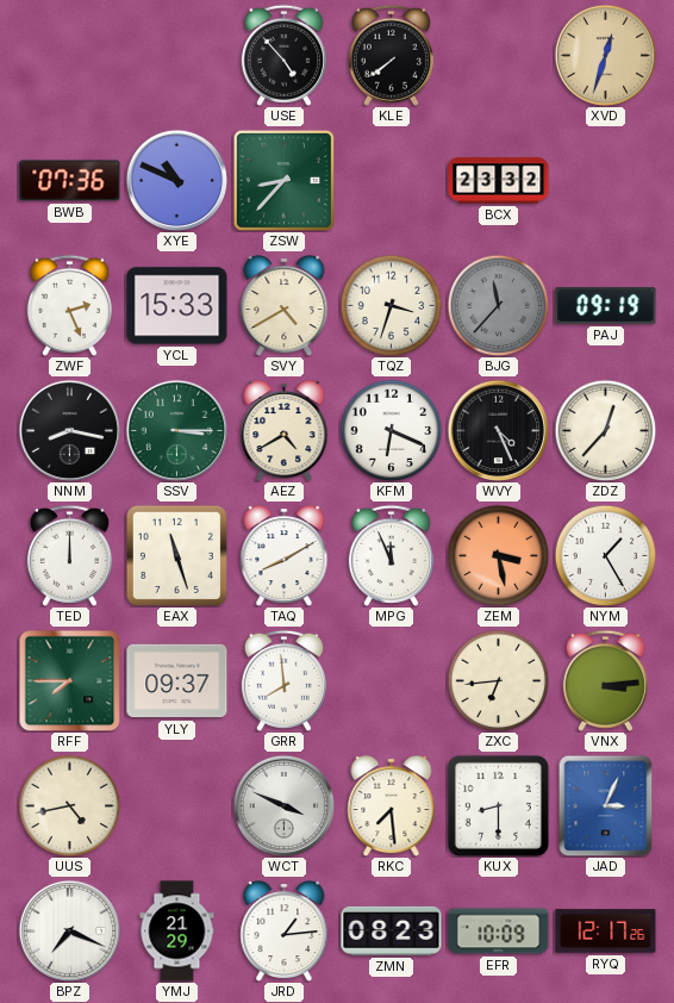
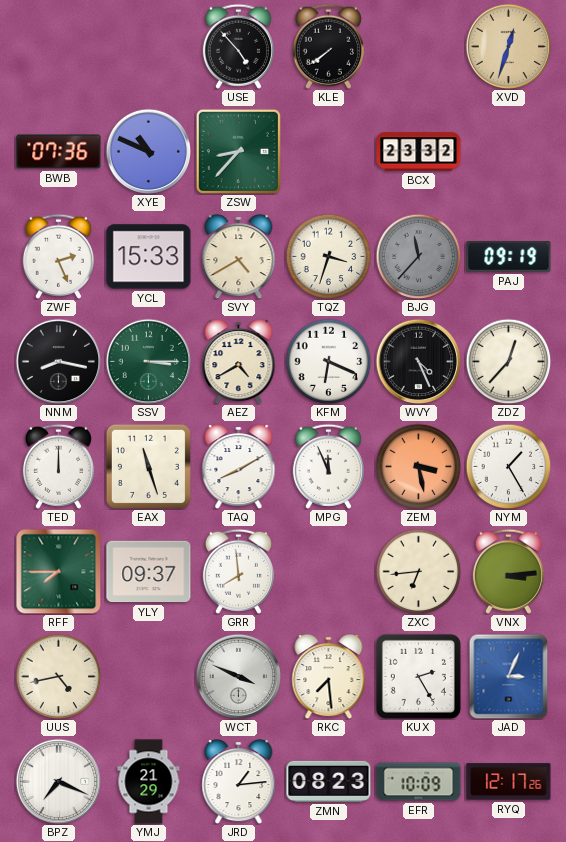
KUX: 8:30 -> 2:25
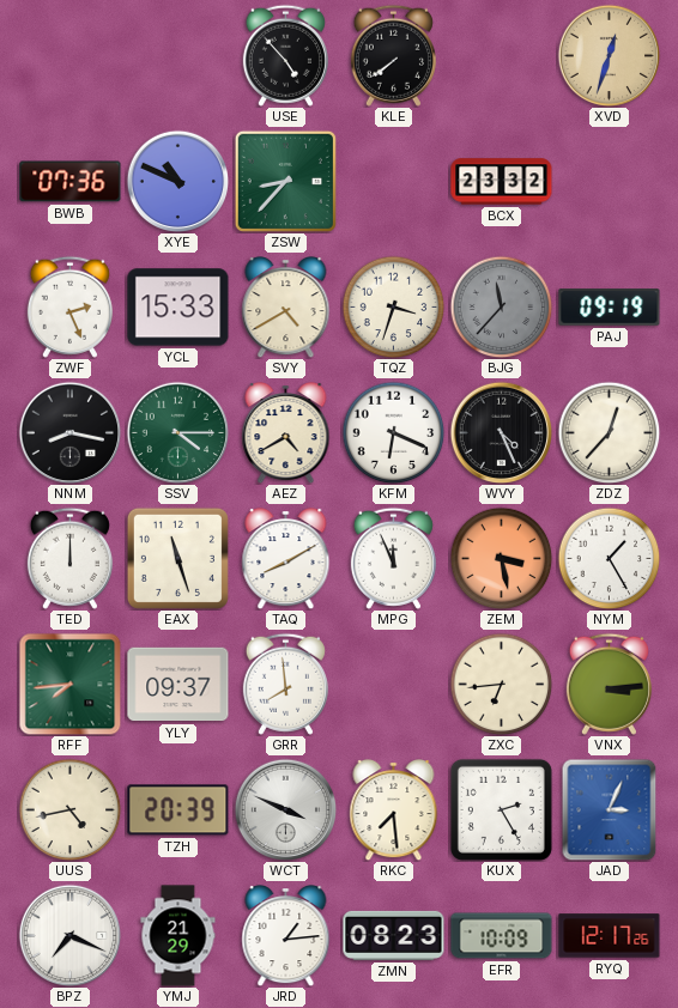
SSV: 3:15 -> 4:15
RFF: 7:45 -> 7:44
TZH: none -> 20:39
